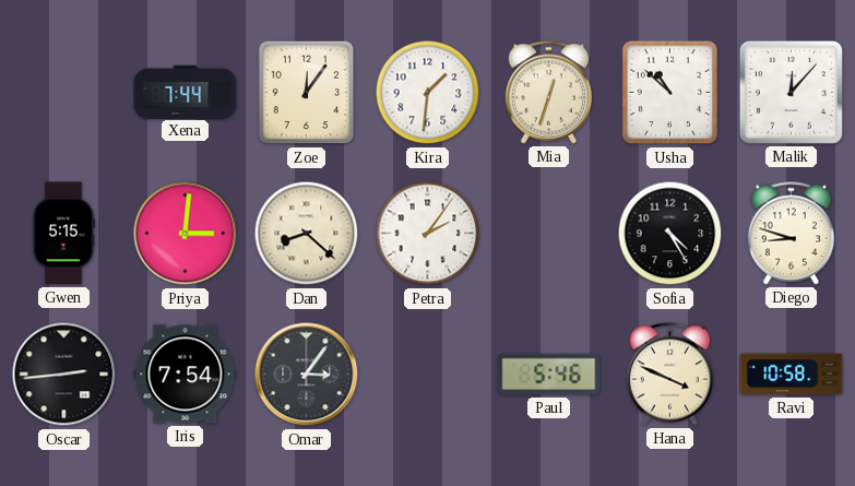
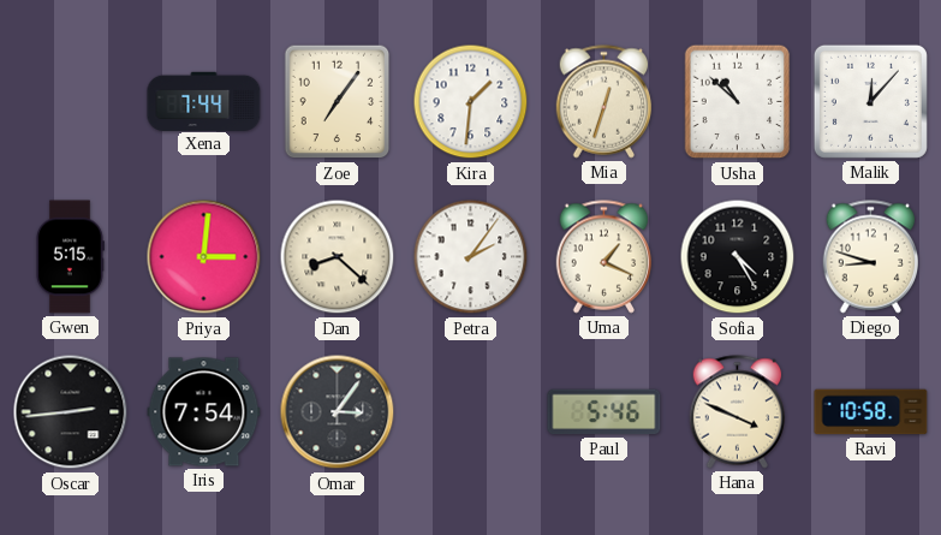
Zoe: 12:06 -> 7:06
Uma: none -> 1:19
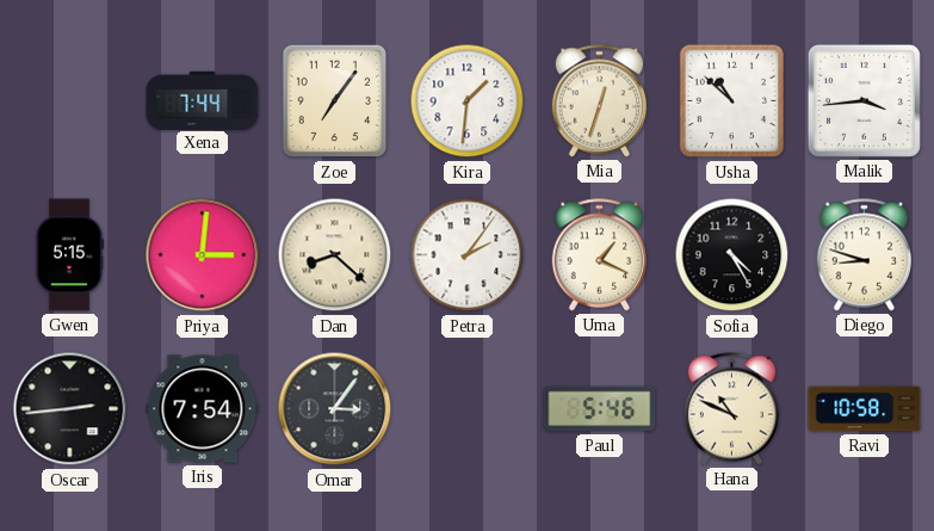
Malik: 12:07 -> 3:44
Hana: 3:49 -> 10:49
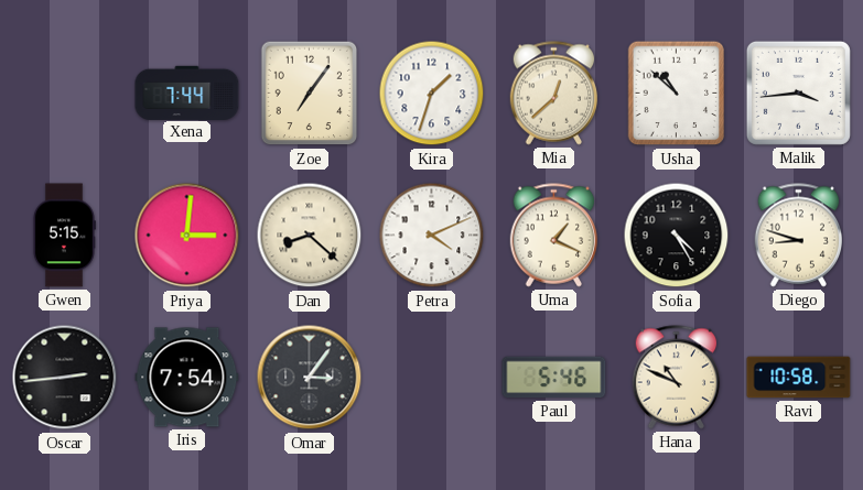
Kira: 1:31 -> 1:33
Mia: 12:33 -> 12:38
Petra: 2:06 -> 4:11
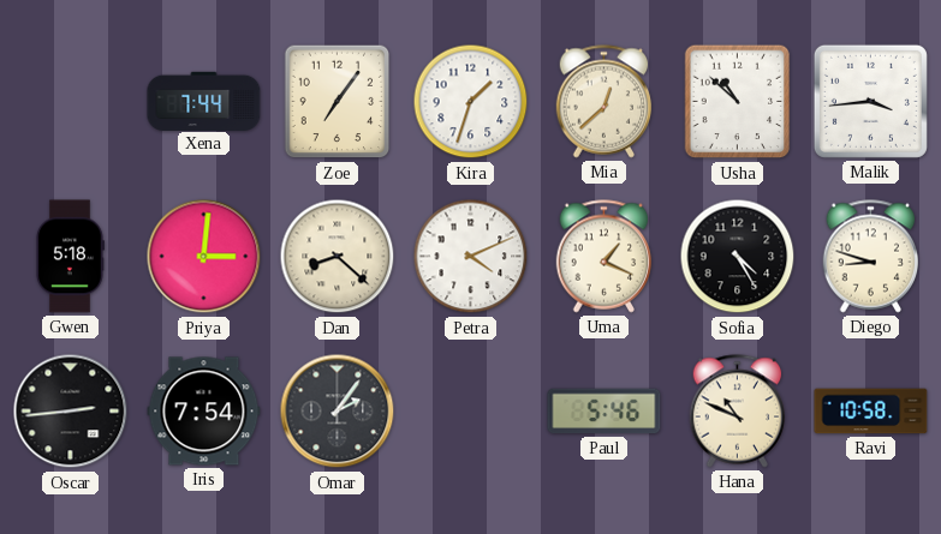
Gwen: 5:15 -> 5:18
Omar: 3:06 -> 2:06
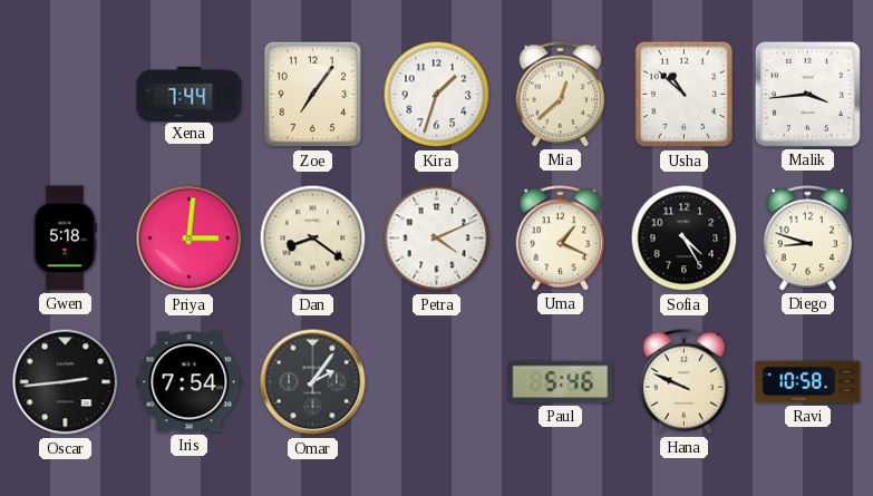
Dan: 8:22 -> 8:21
Hana: 10:49 -> 9:49
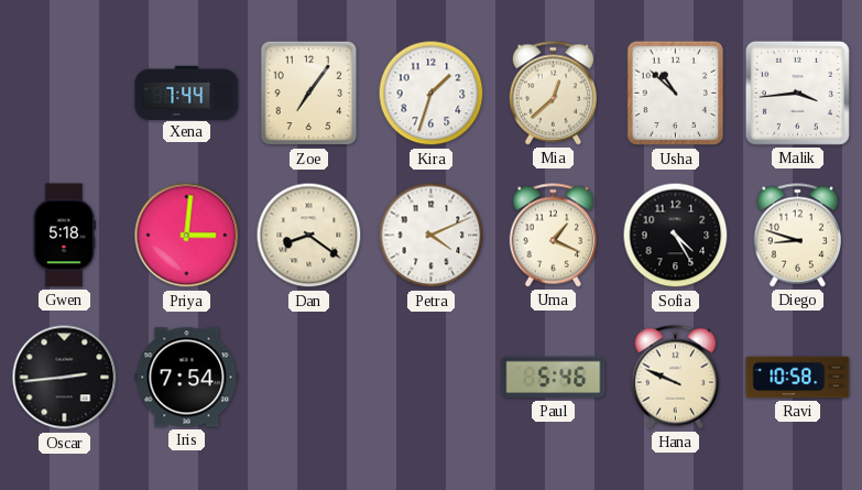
Omar: 2:06 -> none
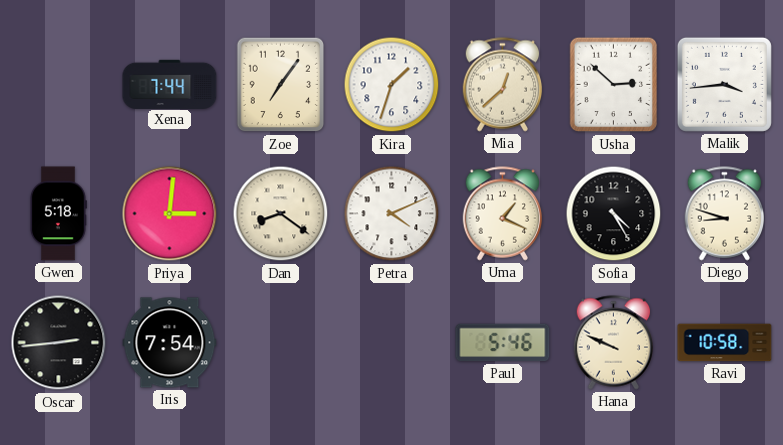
Usha: 10:52 -> 2:52
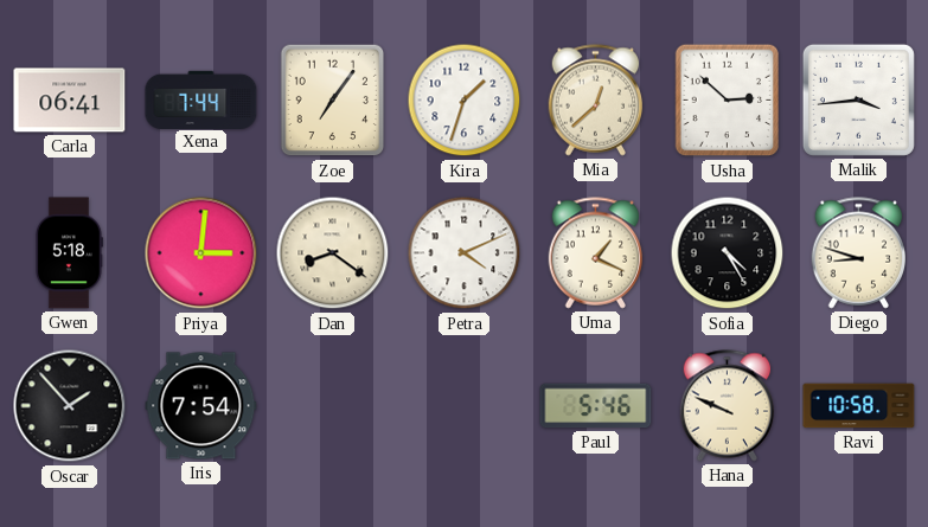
Carla: none -> 06:41
Oscar: 2:44 -> 1:53
